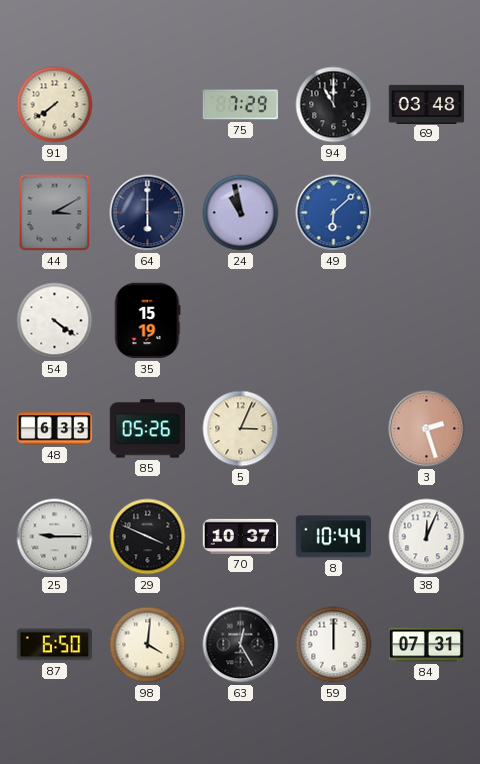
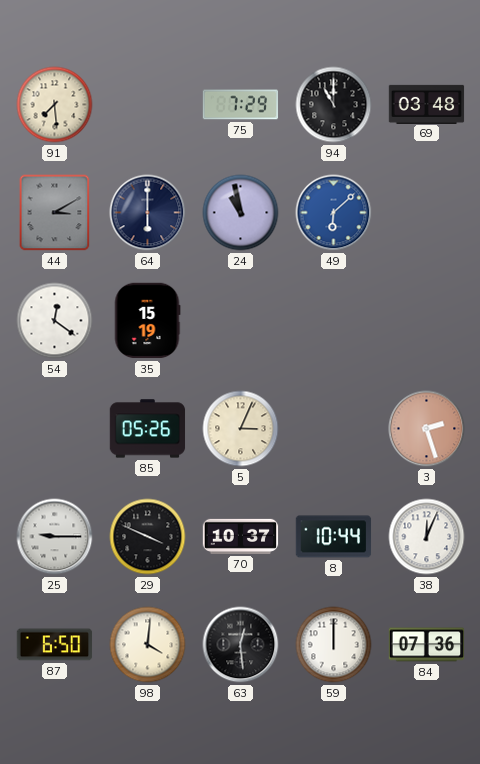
91: 7:39 -> 7:29
54: 4:21 -> 12:21
48: 6:33 -> none
63: 12:25 -> 12:29
84: 07:31 -> 07:36
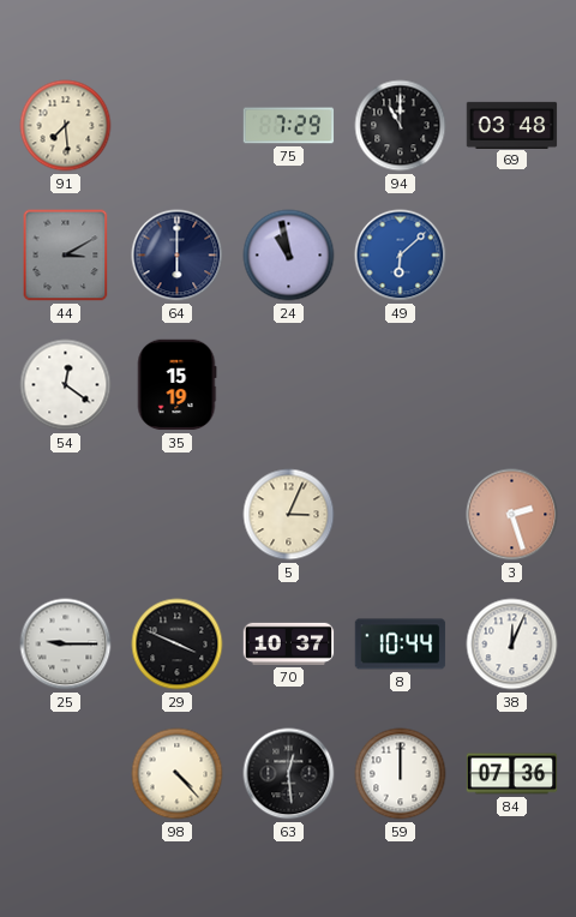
85: 05:26 -> none
87: 6:50 -> none
98: 4:01 -> 4:23
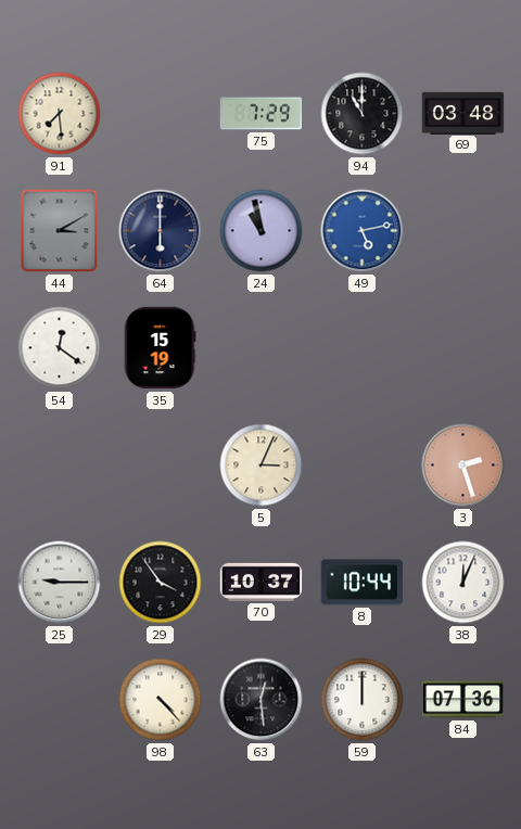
49: 6:08 -> 5:13
29: 3:49 -> 3:54
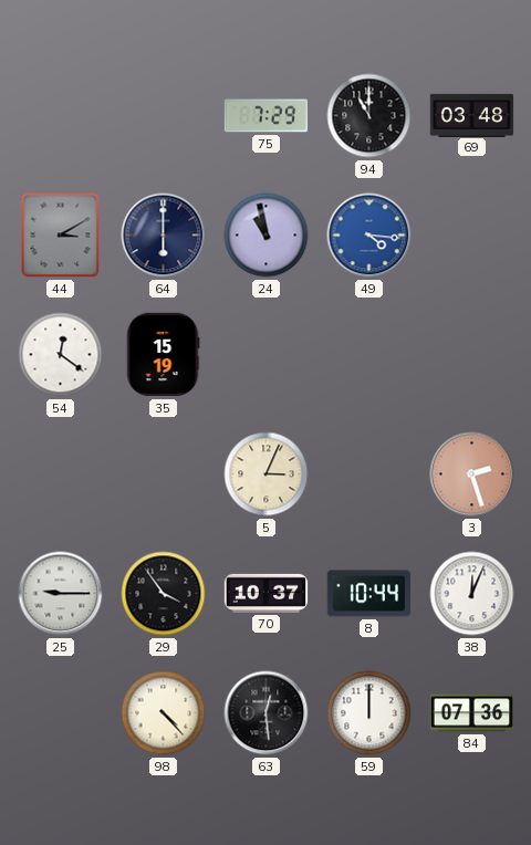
91: 7:29 -> none
49: 5:13 -> 4:16
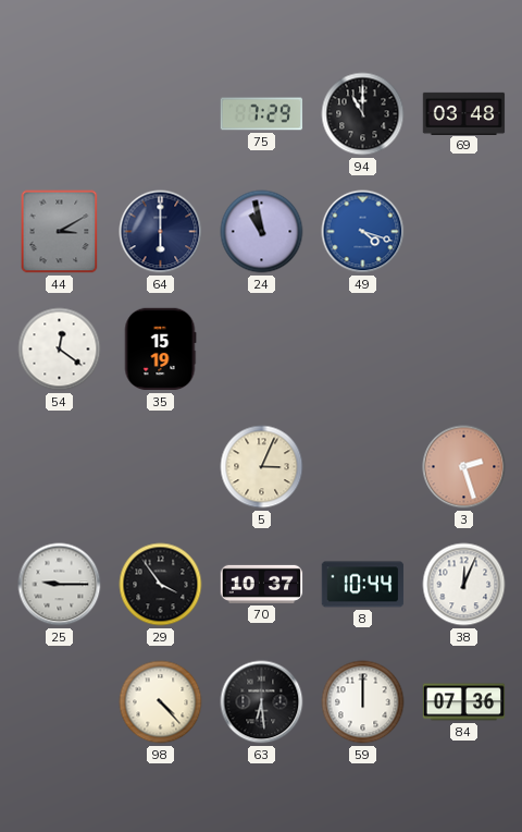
49: 4:16 -> 4:18
63: 12:29 -> 6:29
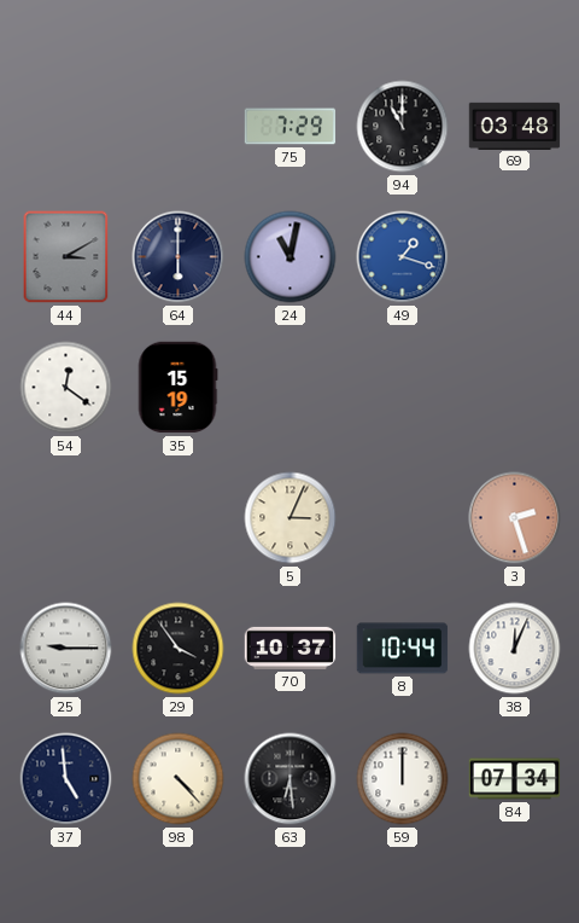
24: 10:58 -> 11:02
49: 4:18 -> 1:18
37: none -> 4:59
84: 07:36 -> 07:34
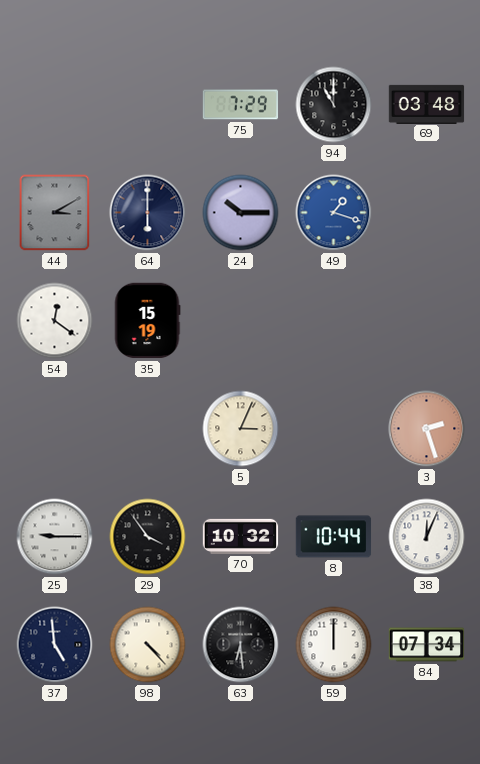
24: 11:02 -> 10:15
70: 10:37 -> 10:32
